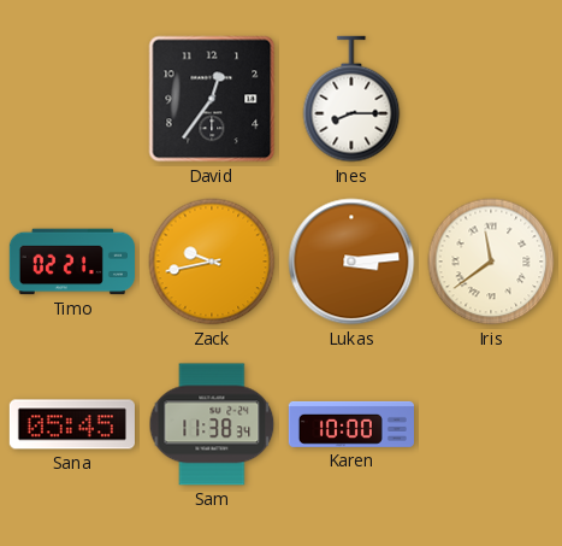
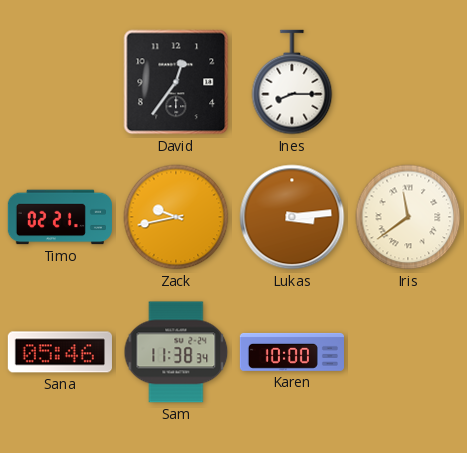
Sana: 05:45 -> 05:46
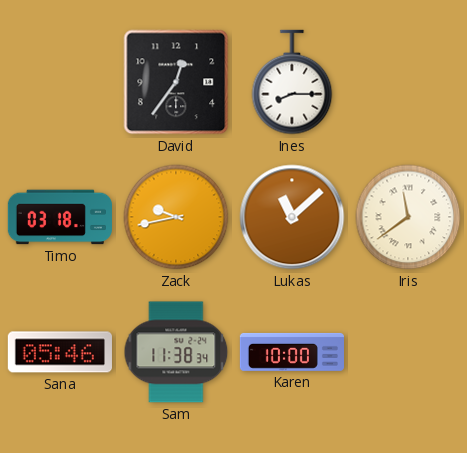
Timo: 02:21 -> 03:18
Lukas: 3:14 -> 11:08
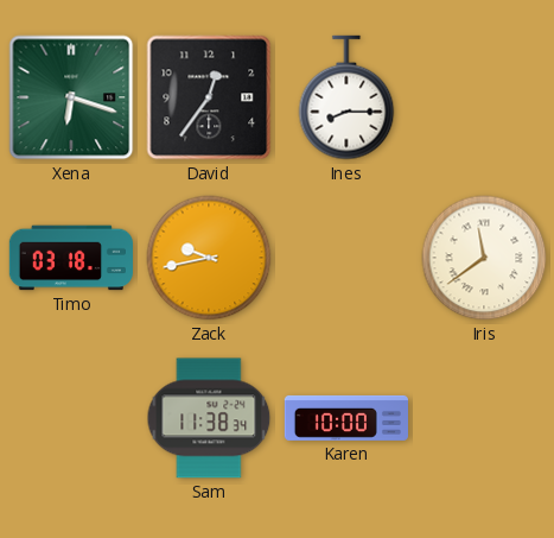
Xena: none -> 6:18
Lukas: 11:08 -> none
Sana: 05:46 -> none
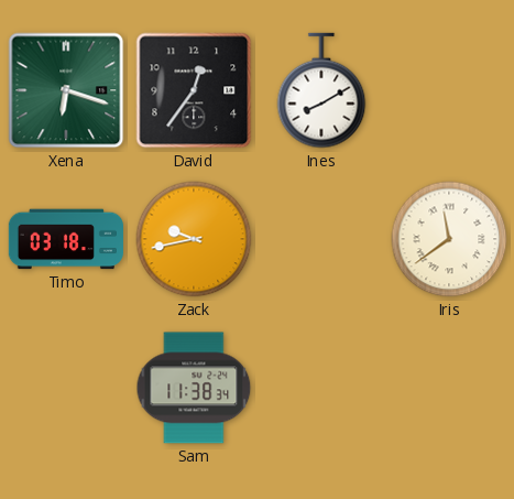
Ines: 8:15 -> 8:10
Karen: 10:00 -> none
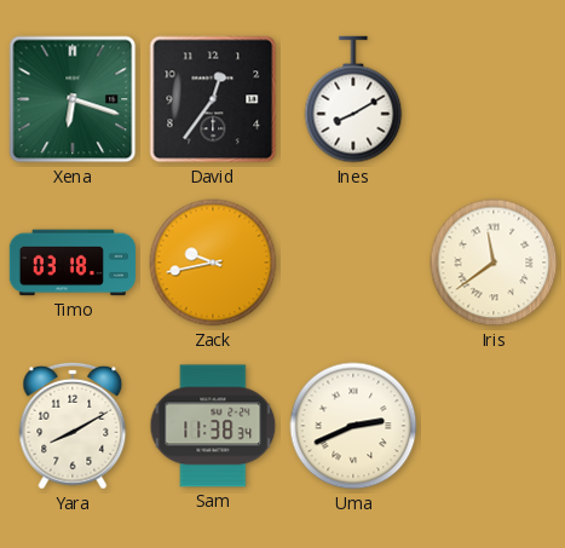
Yara: none -> 8:10
Uma: none -> 2:41
